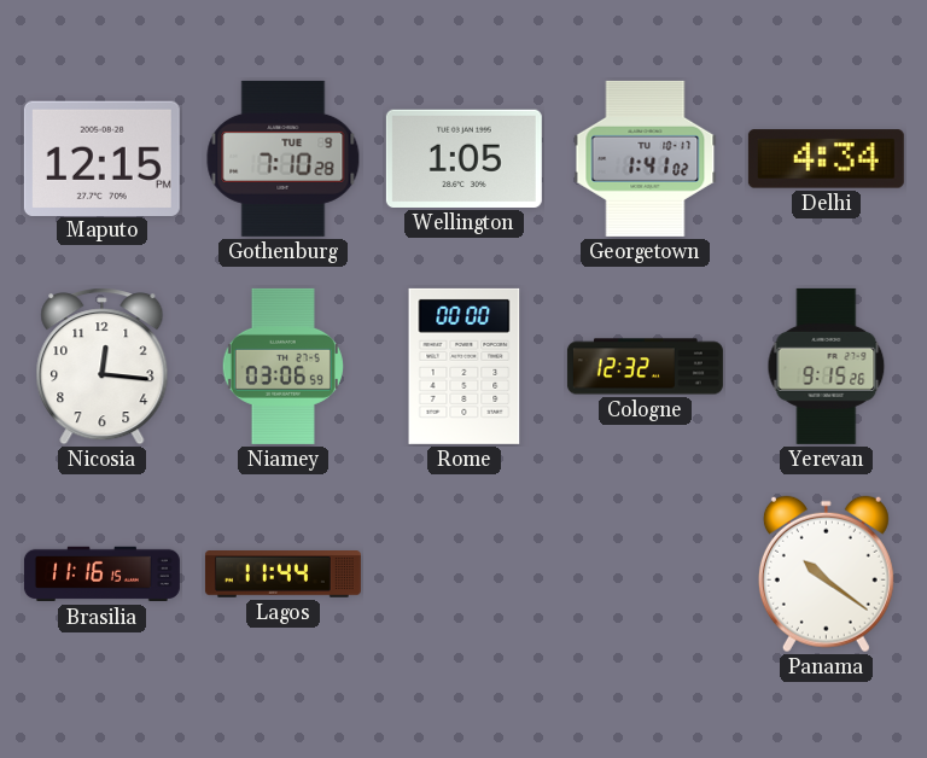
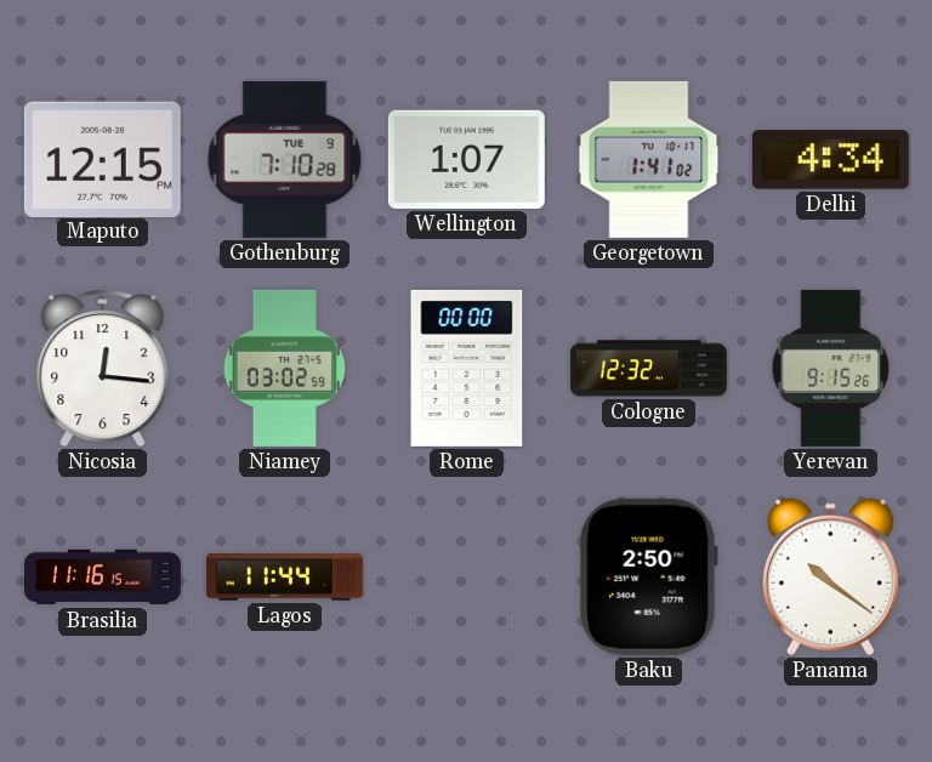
Wellington: 1:05 -> 1:07
Niamey: 03:06 -> 03:02
Baku: none -> 2:50
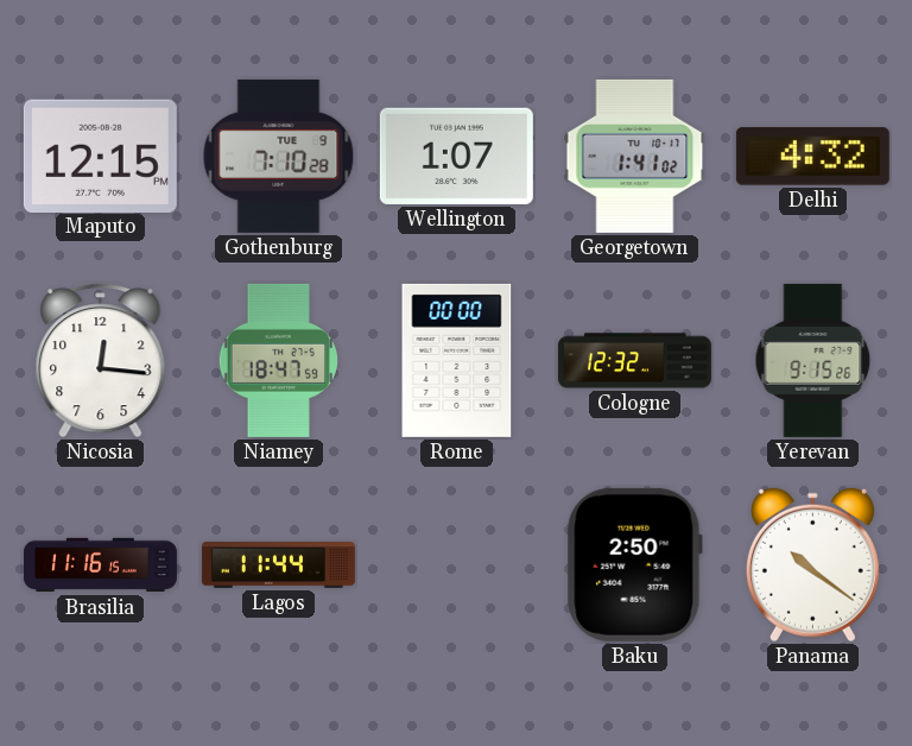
Delhi: 4:34 -> 4:32
Niamey: 03:02 -> 18:47
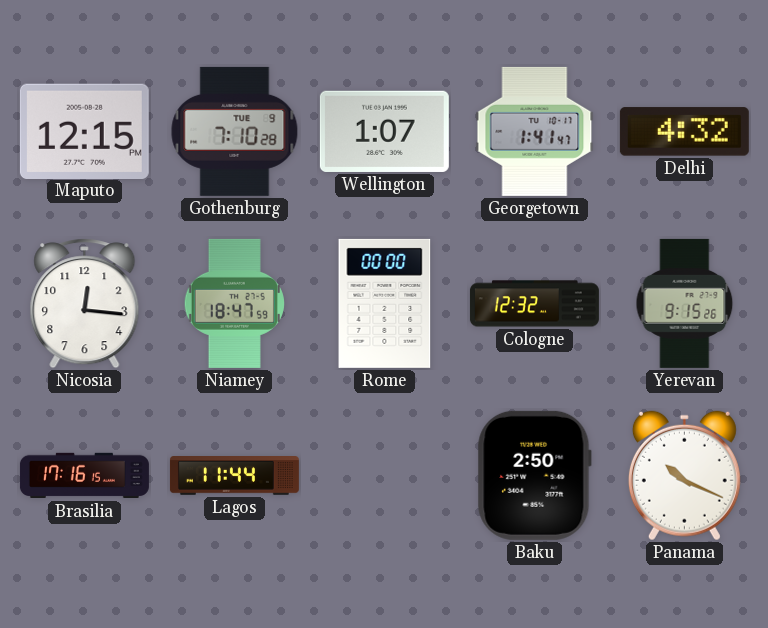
Georgetown: 1:41:02 -> 1:41:47
Brasilia: 11:16 -> 17:16
Panama: 10:21 -> 10:19
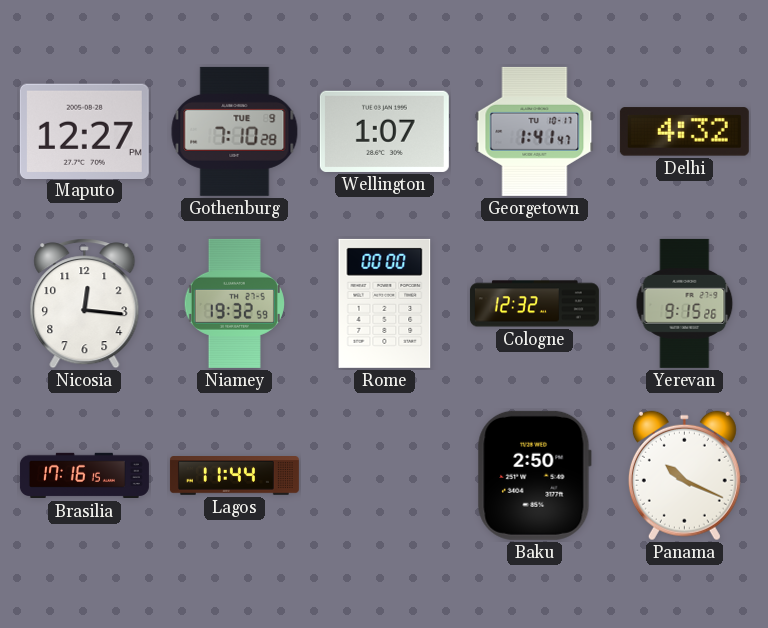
Maputo: 12:15 -> 12:27
Niamey: 18:47 -> 19:32
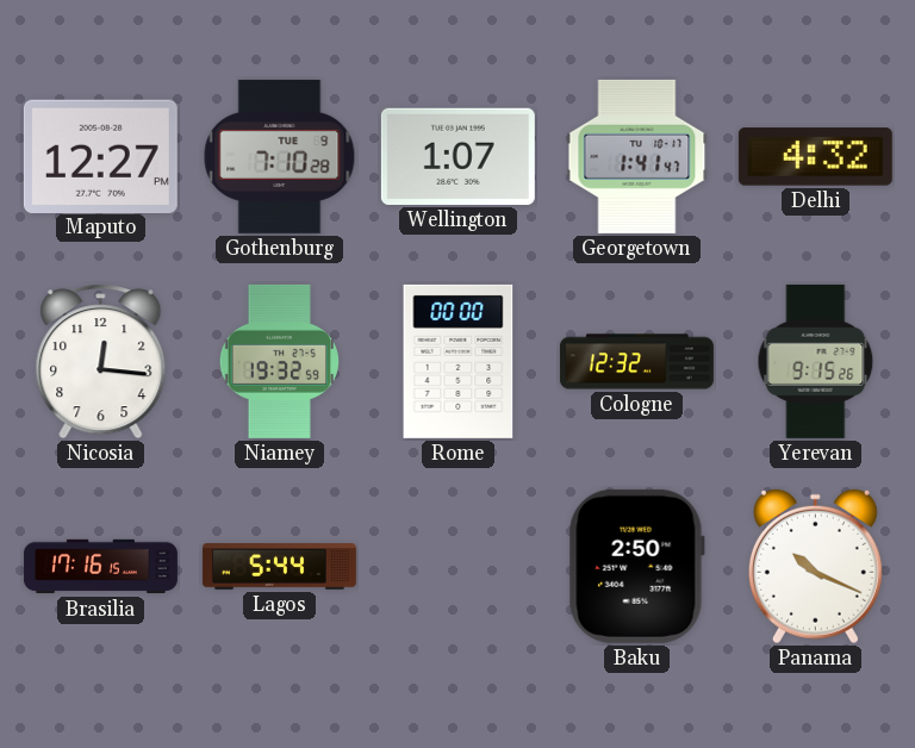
Lagos: 11:44 -> 5:44
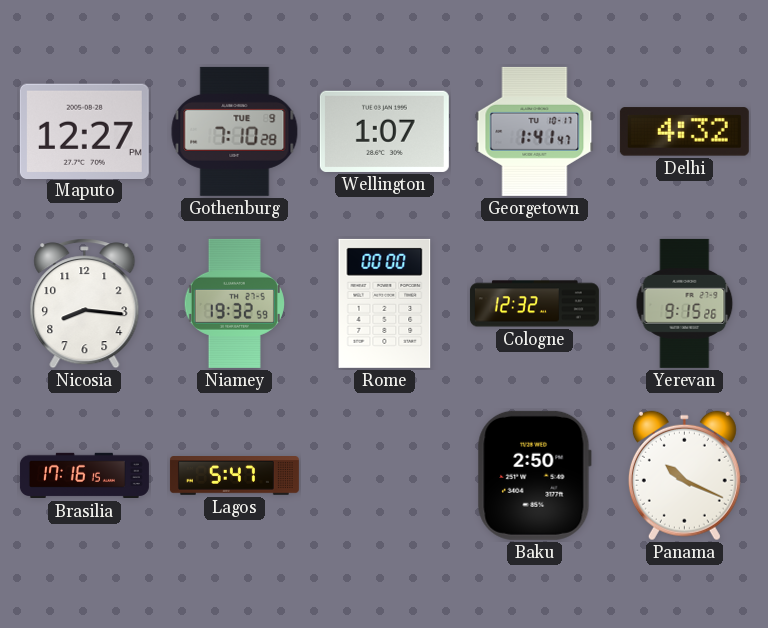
Nicosia: 12:16 -> 8:16
Lagos: 5:44 -> 5:47
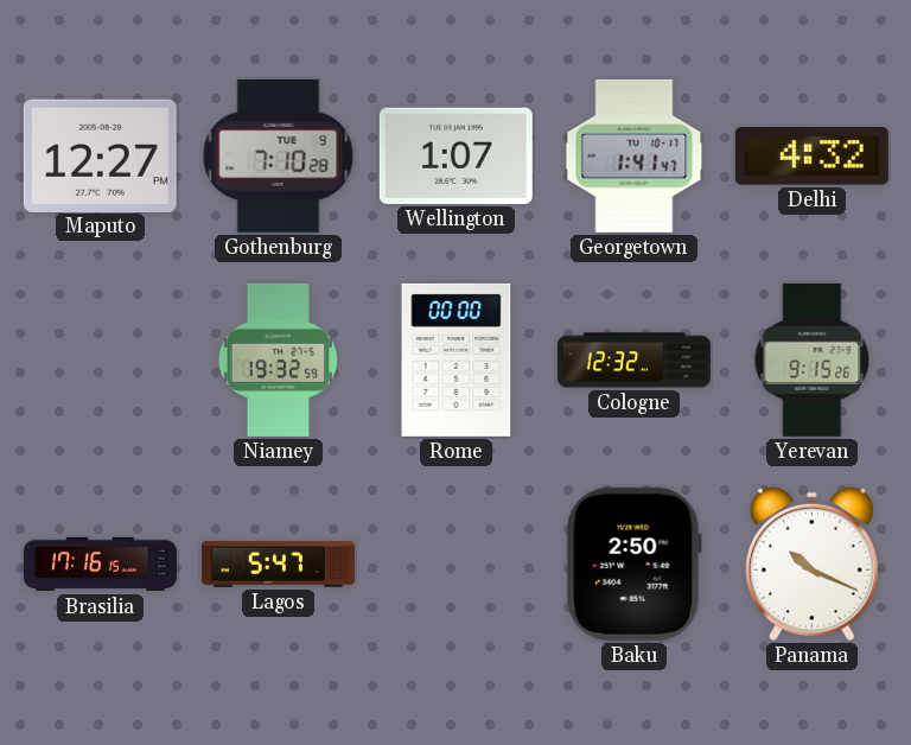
Nicosia: 8:16 -> none
